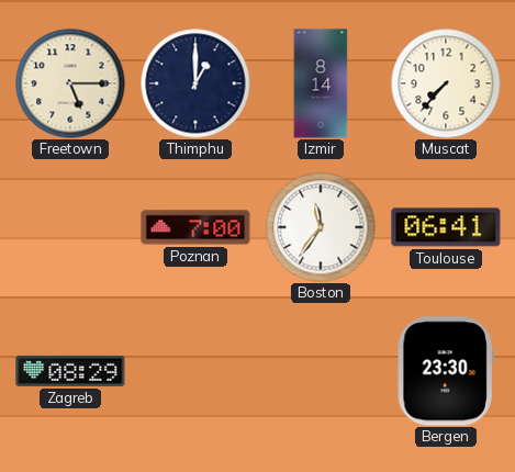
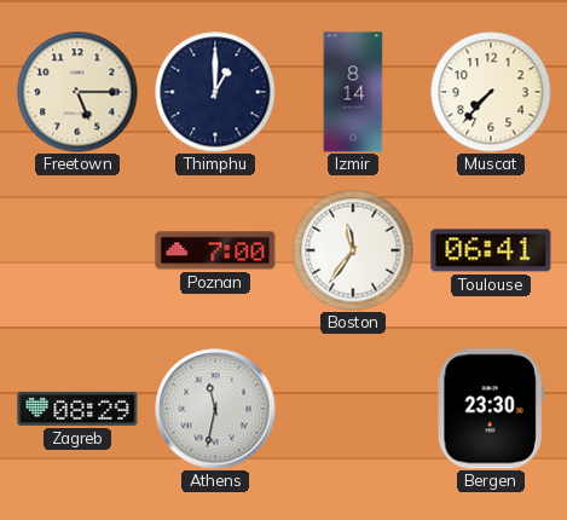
Athens: none -> 11:32
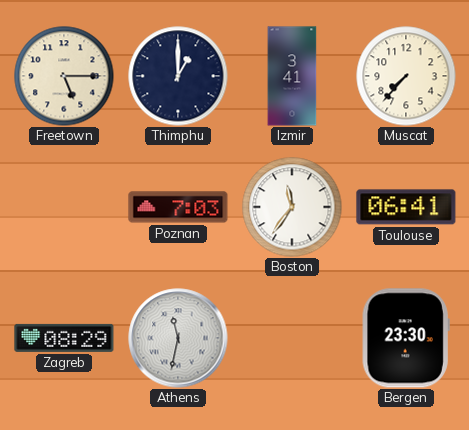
Izmir: 8:14 -> 3:41
Poznan: 7:00 -> 7:03
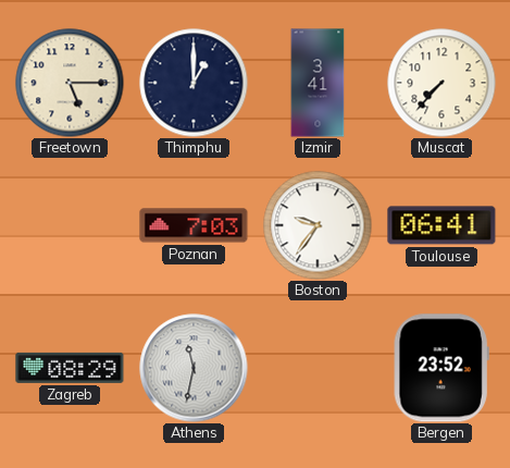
Boston: 11:36 -> 9:36
Bergen: 23:30 -> 23:52
